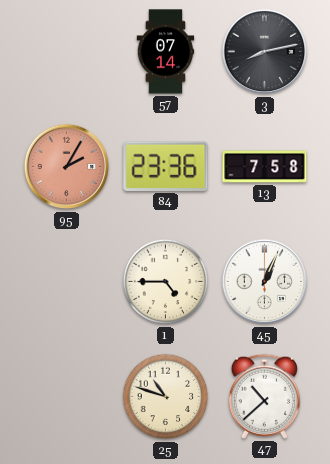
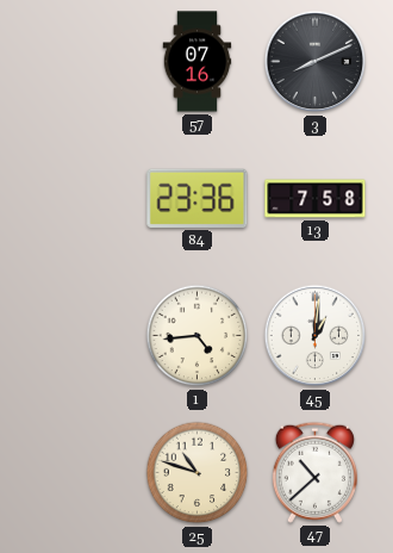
57: 07:14 -> 07:16
3: 8:13 -> 8:11
95: 2:05 -> none
1: 4:45 -> 4:44
45: 1:04 -> 1:01
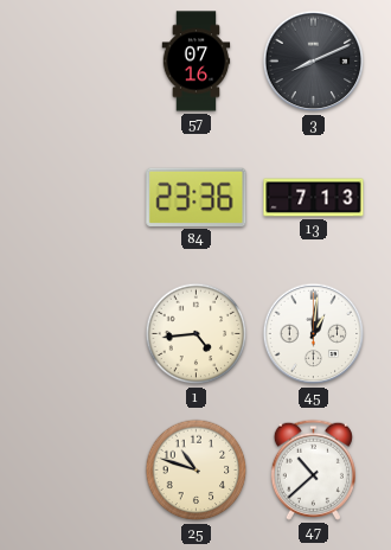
13: 7:58 -> 7:13
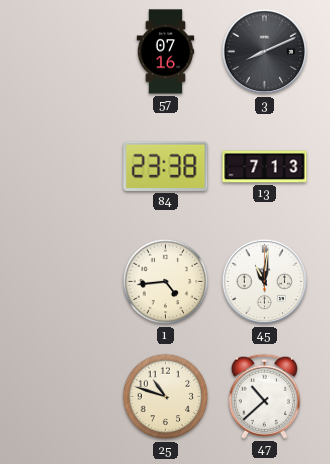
84: 23:36 -> 23:38
45: 1:01 -> 11:01
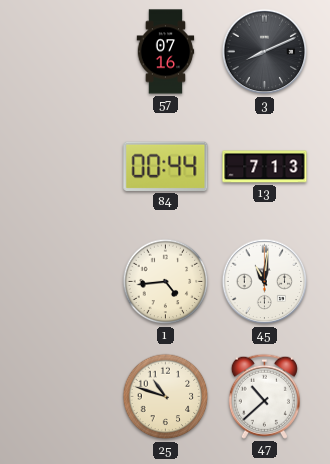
84: 23:38 -> 00:44
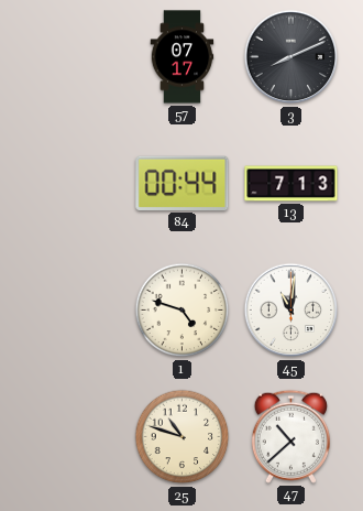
57: 07:16 -> 07:17
1: 4:44 -> 4:48
